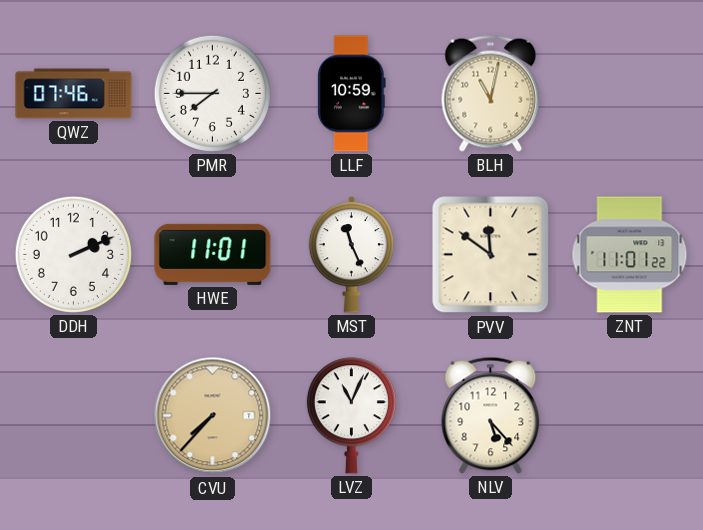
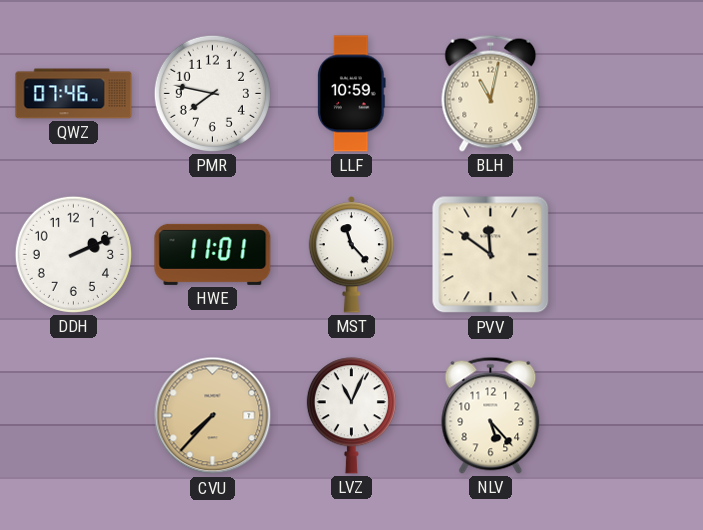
PMR: 7:45 -> 7:47
MST: 11:26 -> 11:23
ZNT: 11:01 -> none
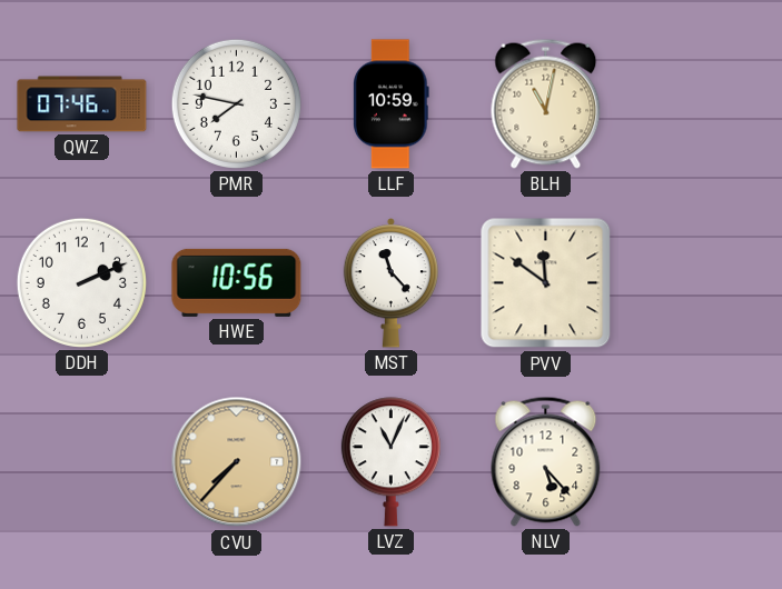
HWE: 11:01 -> 10:56
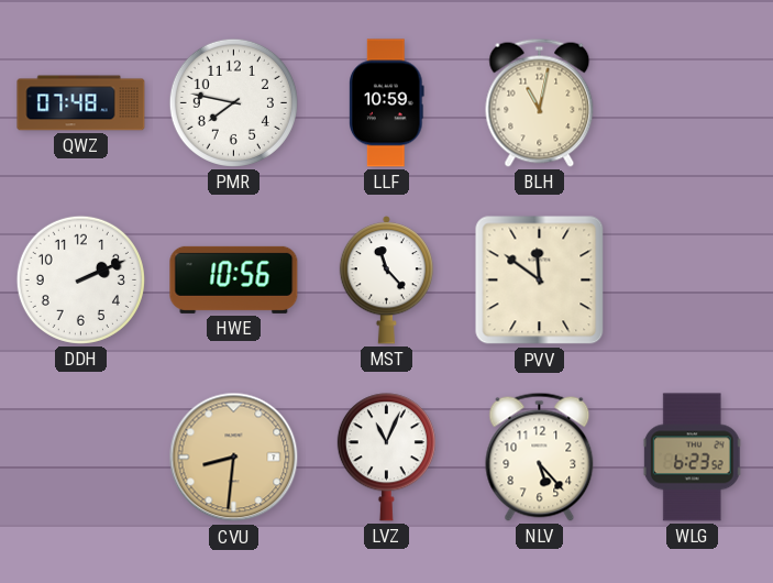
QWZ: 07:46 -> 07:48
CVU: 7:37 -> 8:31
WLG: none -> 6:23
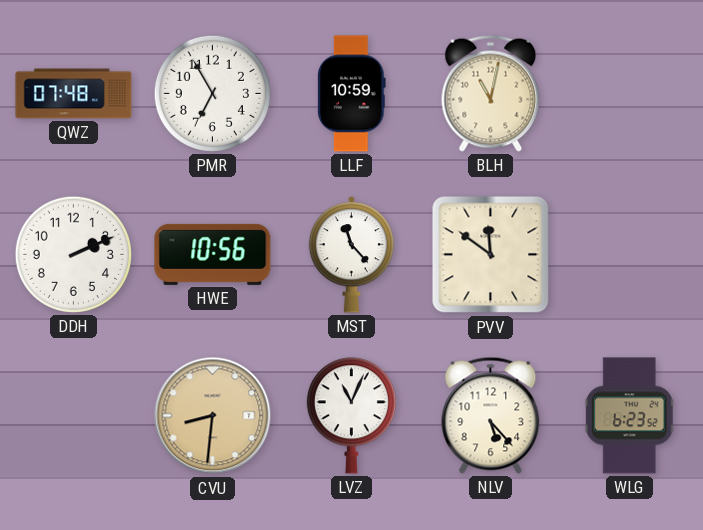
PMR: 7:47 -> 6:55
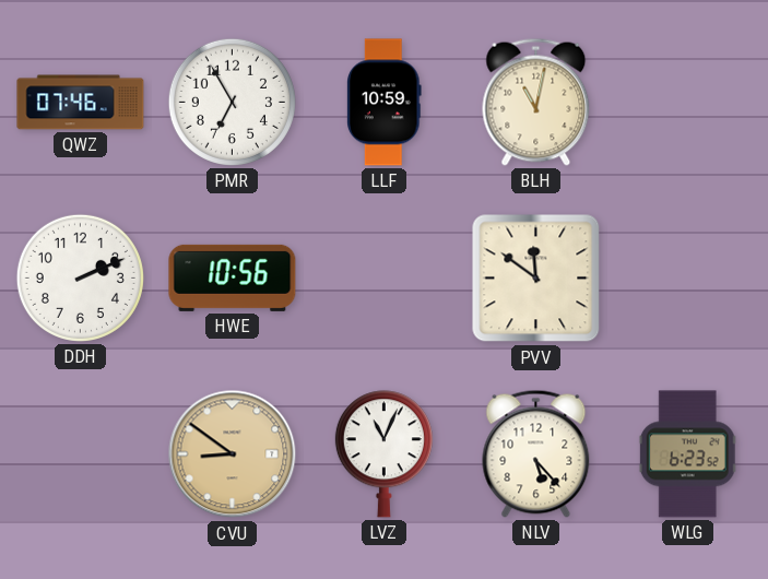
QWZ: 07:48 -> 07:46
MST: 11:23 -> none
CVU: 8:31 -> 8:51
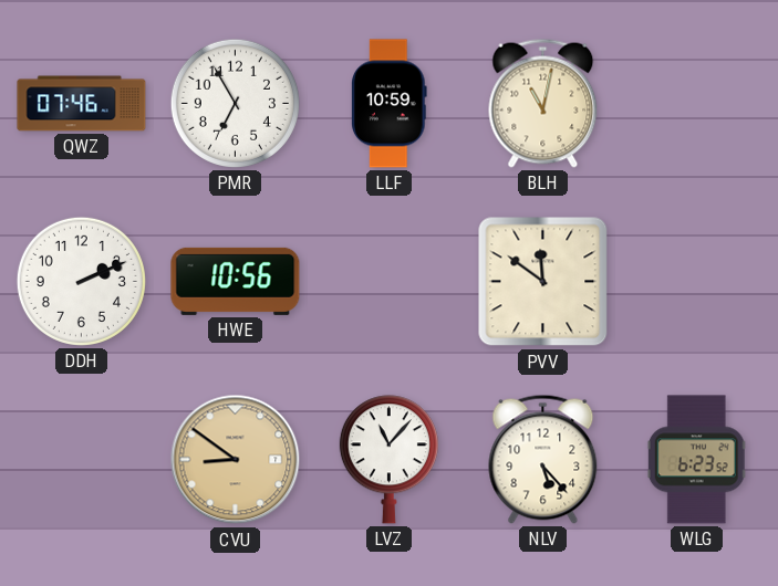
LVZ: 11:04 -> 11:07
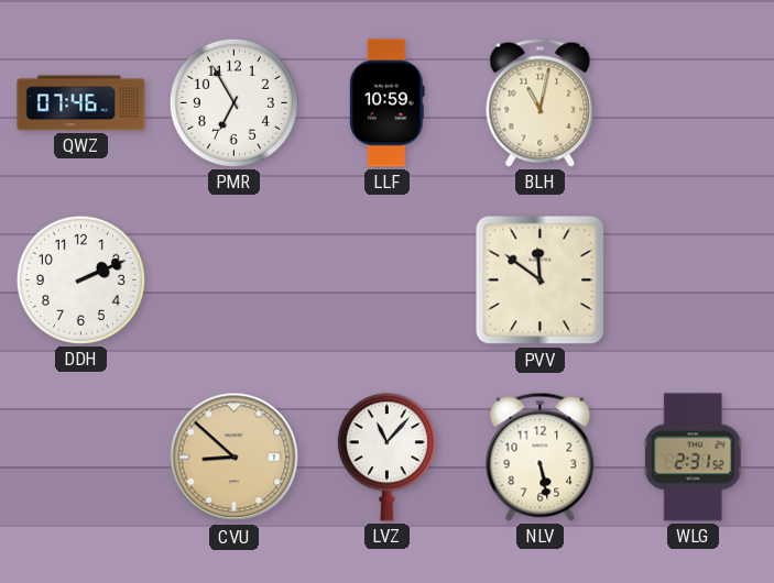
HWE: 10:56 -> none
CVU: 8:51 -> 8:52
NLV: 5:23 -> 5:28
WLG: 6:23 -> 2:31
